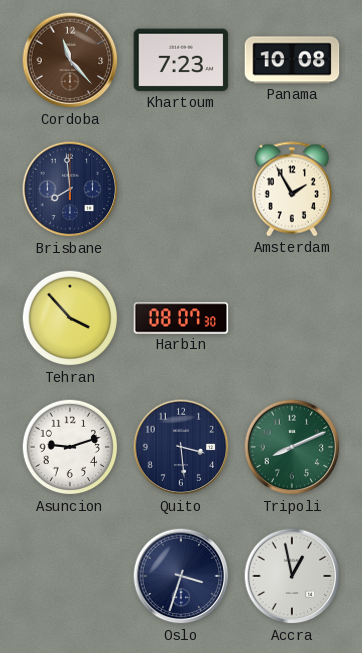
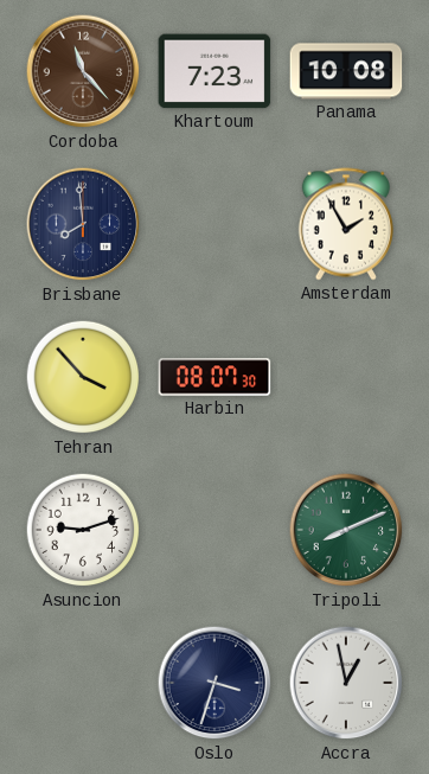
Quito: 3:29 -> none
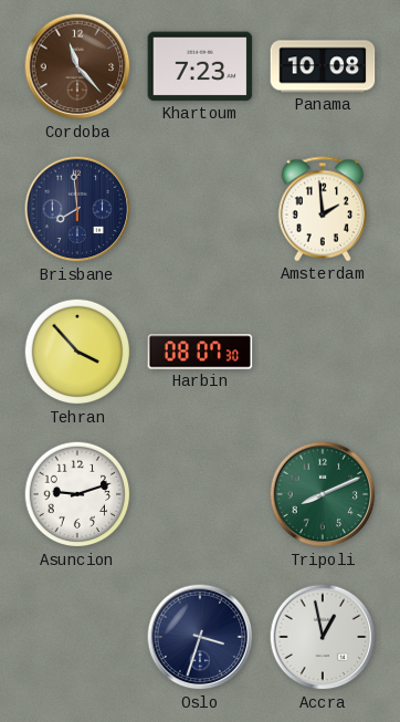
Amsterdam: 1:55 -> 1:59
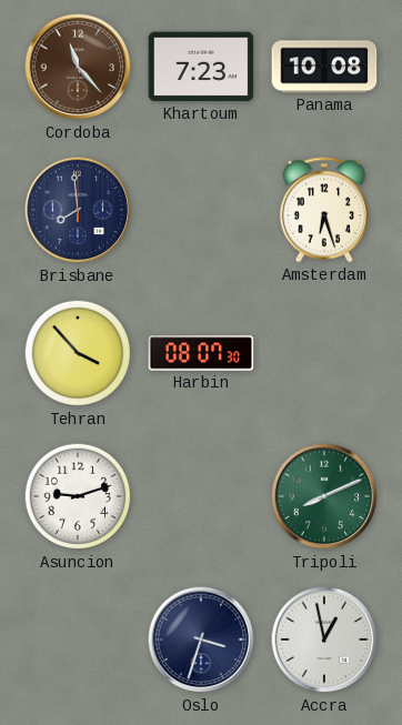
Amsterdam: 1:59 -> 6:27
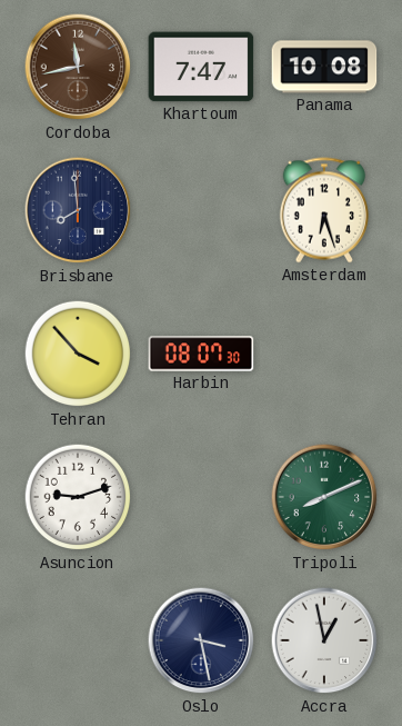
Cordoba: 11:23 -> 11:43
Khartoum: 7:23 -> 7:47
Oslo: 3:33 -> 3:28
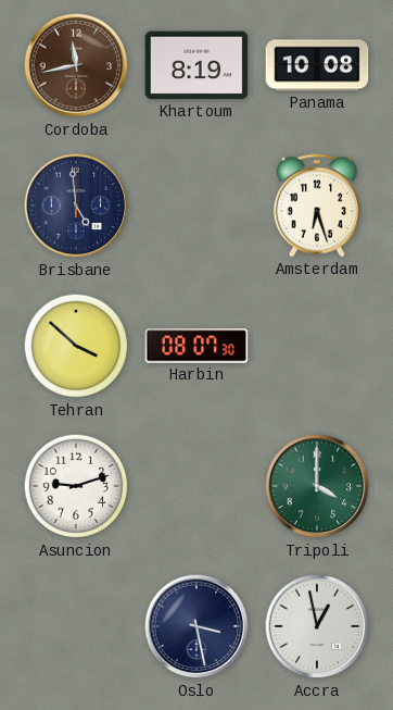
Khartoum: 7:47 -> 8:19
Brisbane: 7:59 -> 4:59
Tehran: 3:53 -> 3:52
Tripoli: 8:11 -> 4:00
